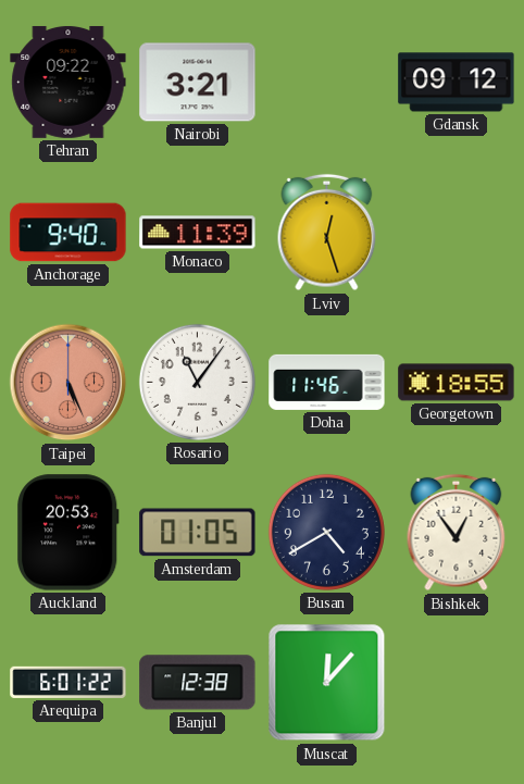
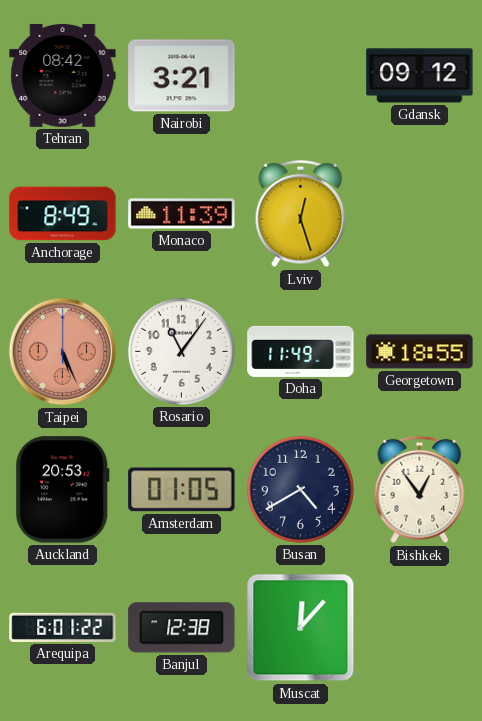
Tehran: 09:22 -> 08:42
Anchorage: 9:40 -> 8:49
Doha: 11:46 -> 11:49
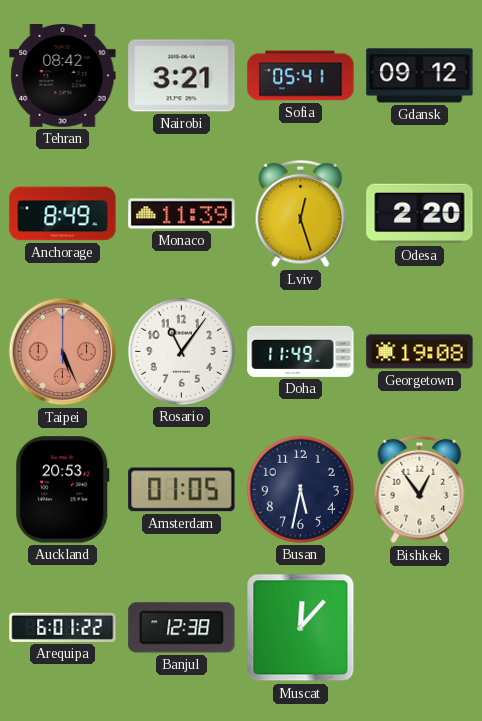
Sofia: none -> 05:41
Odesa: none -> 2:20
Georgetown: 18:55 -> 19:08
Busan: 4:40 -> 5:32
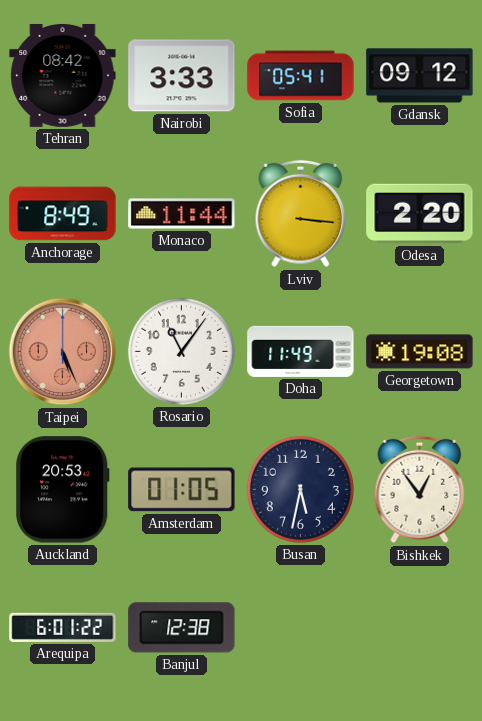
Nairobi: 3:21 -> 3:33
Monaco: 11:39 -> 11:44
Lviv: 12:27 -> 3:16
Muscat: 12:07 -> none
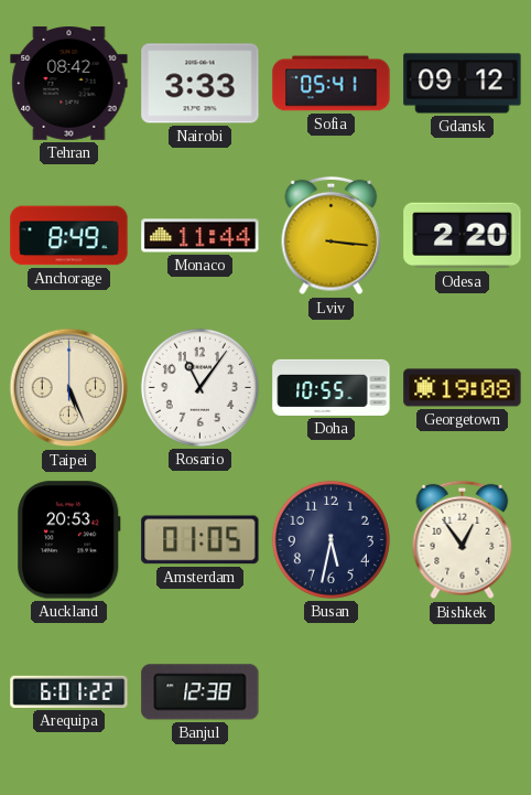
Taipei dial: salmon -> cream
Doha: 11:49 -> 10:55
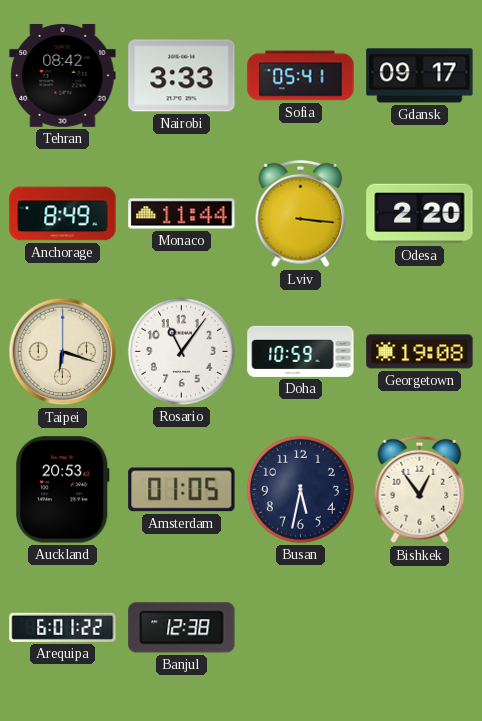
Gdansk: 09:12 -> 09:17
Taipei: 5:26 -> 6:18
Doha: 10:55 -> 10:59
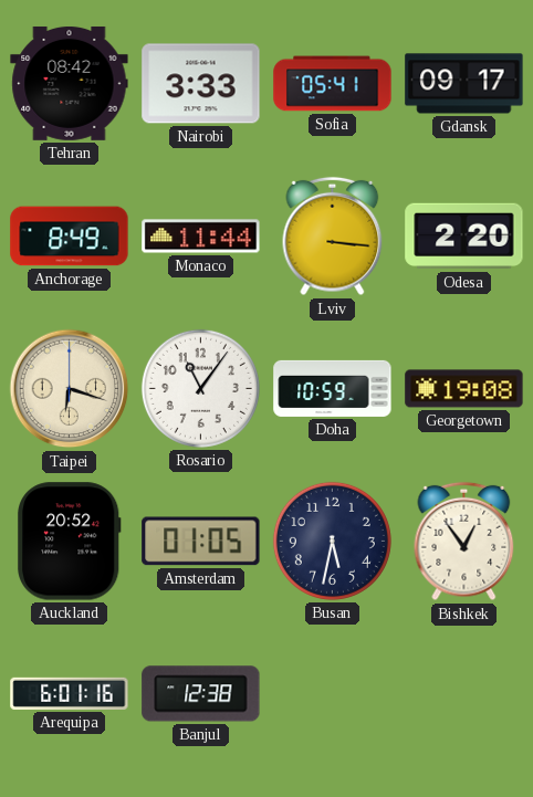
Auckland: 20:53 -> 20:52
Arequipa: 6:01:22 -> 6:01:16
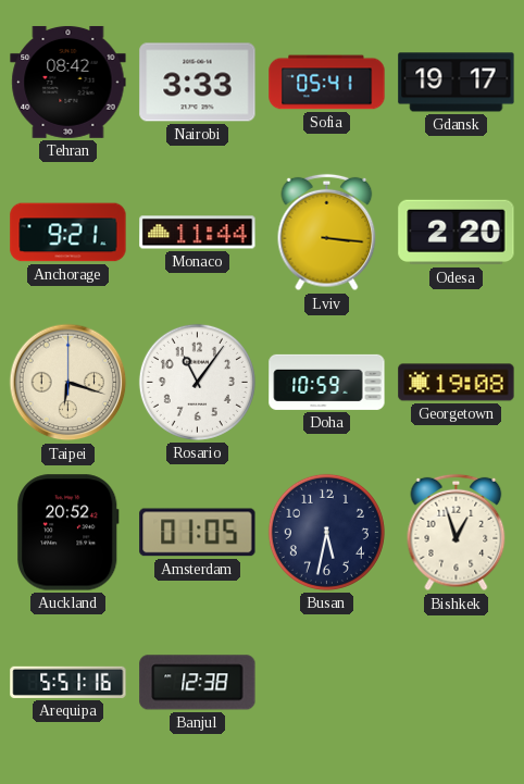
Gdansk: 09:17 -> 19:17
Anchorage: 8:49 -> 9:21
Bishkek: 12:54 -> 12:57
Arequipa: 6:01 -> 5:51
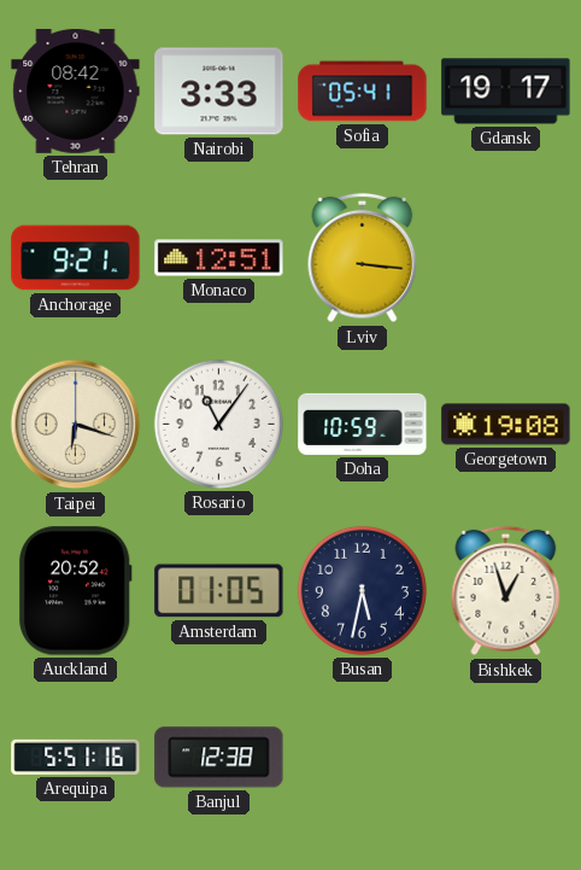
Monaco: 11:44 -> 12:51
Odesa: 2:20 -> none
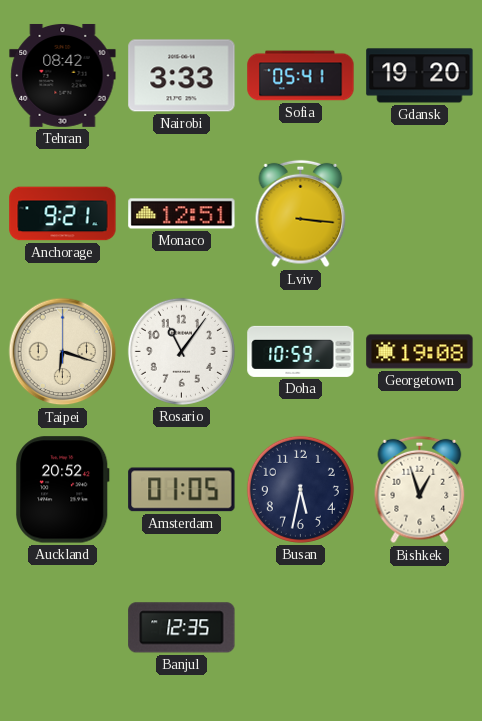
Gdansk: 19:17 -> 19:20
Arequipa: 5:51 -> none
Banjul: 12:38 -> 12:35
